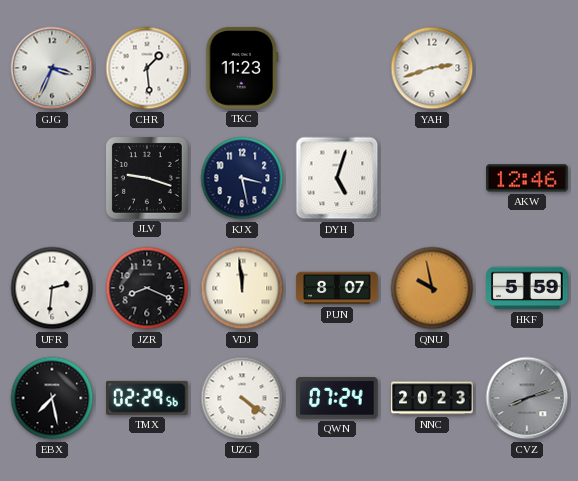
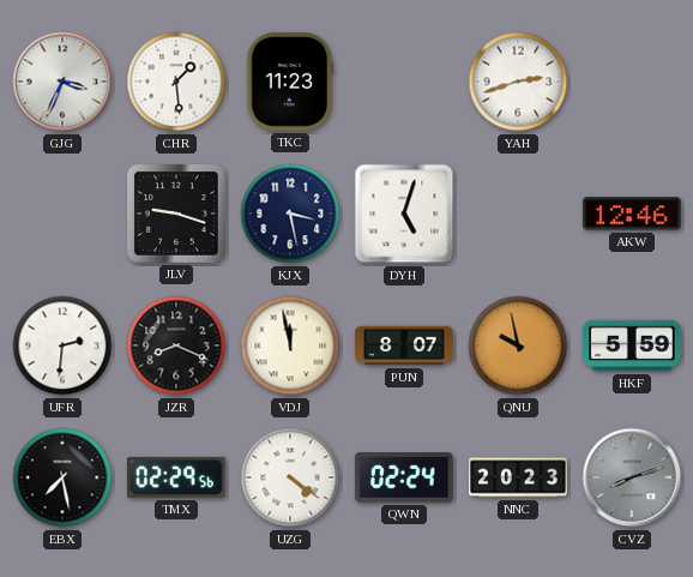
VDJ: 11:59 -> 11:58
QWN: 07:24 -> 02:24
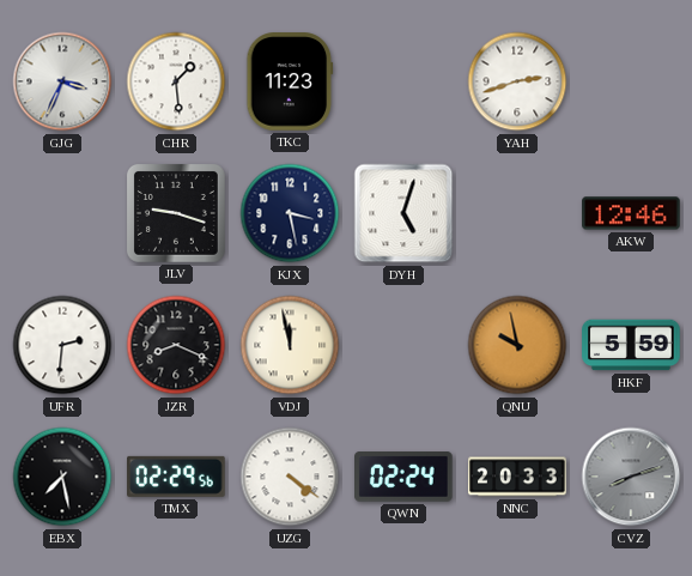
PUN: 8:07 -> none
NNC: 20:23 -> 20:33
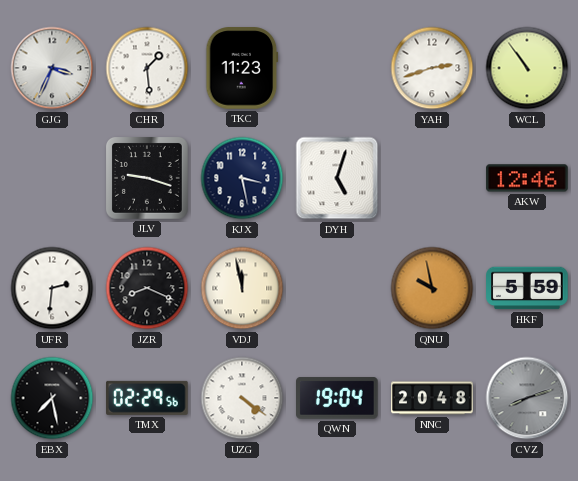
WCL: none -> 10:54
QWN: 02:24 -> 19:04
NNC: 20:33 -> 20:48
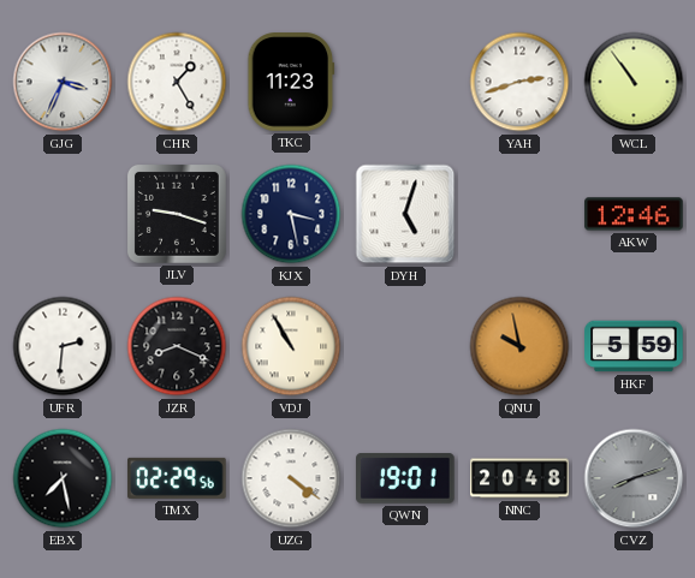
CHR: 1:29 -> 1:25
VDJ: 11:58 -> 10:55
QWN: 19:04 -> 19:01
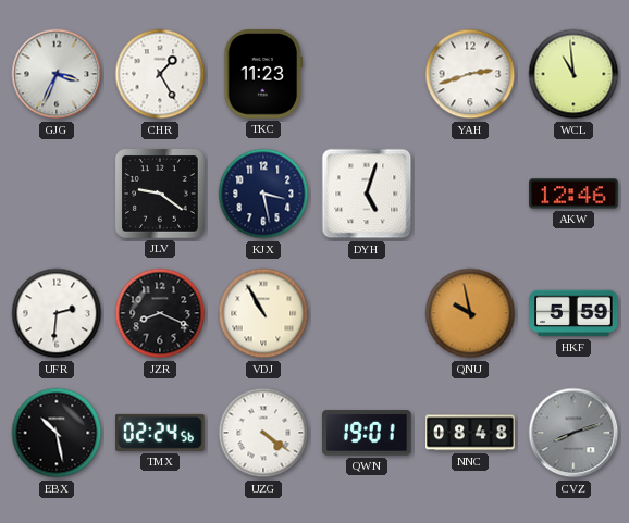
WCL: 10:54 -> 10:59
JLV: 9:18 -> 9:21
EBX: 7:28 -> 10:28
TMX: 02:29 -> 02:24
NNC: 20:48 -> 08:48
